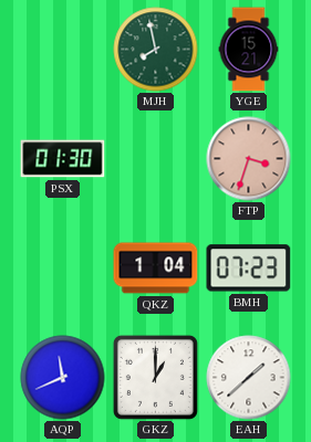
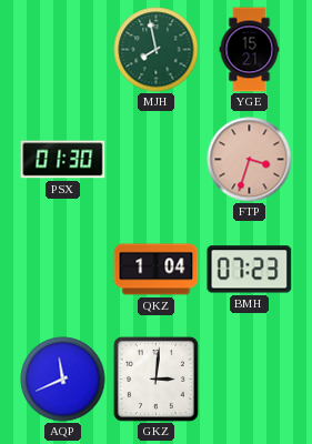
GKZ: 1:00 -> 3:01
EAH: 1:38 -> none
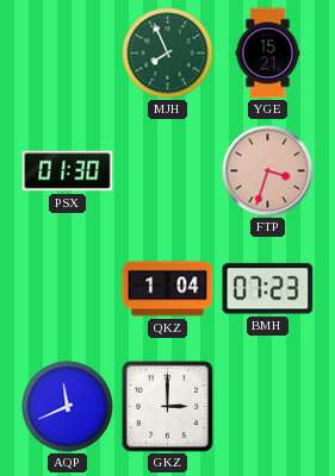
MJH: 7:58 -> 7:56
GKZ: 3:01 -> 3:00
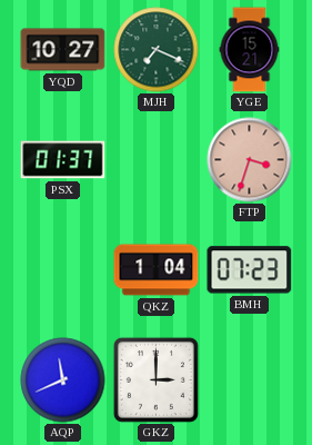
YQD: none -> 10:27
MJH: 7:56 -> 7:19
PSX: 01:30 -> 01:37
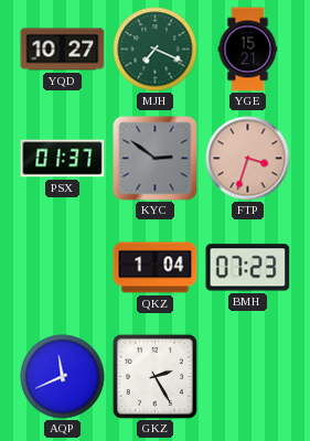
KYC: none -> 2:51
GKZ: 3:00 -> 2:25
